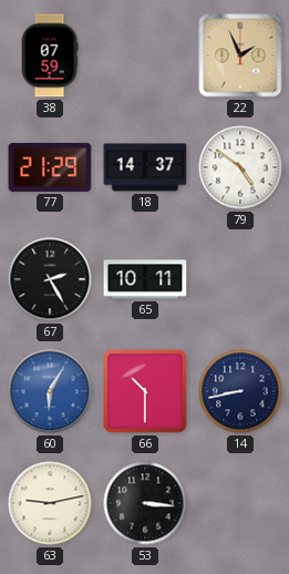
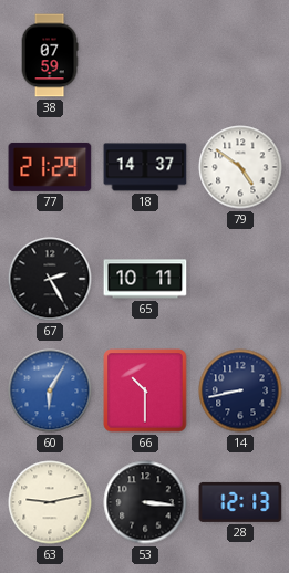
22: 1:56 -> none
28: none -> 12:13
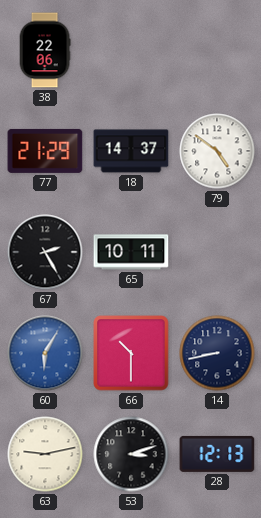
38: 07:59 -> 22:06
53: 3:16 -> 3:12
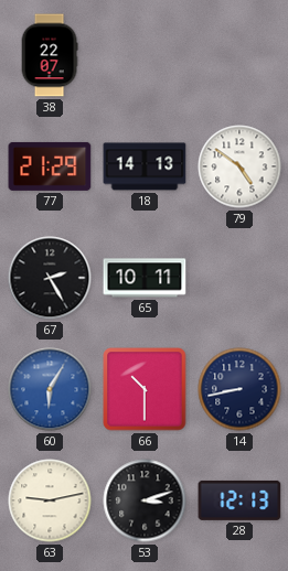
38: 22:06 -> 22:07
18: 14:37 -> 14:13
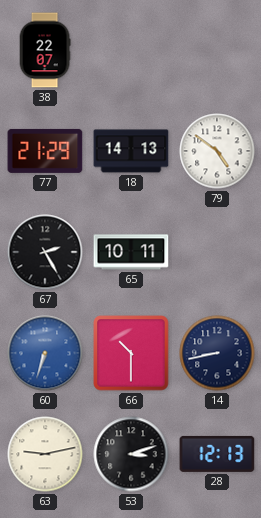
60: 6:05 -> 6:33
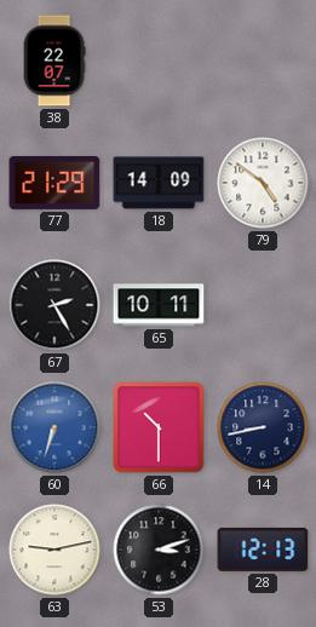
18: 14:13 -> 14:09
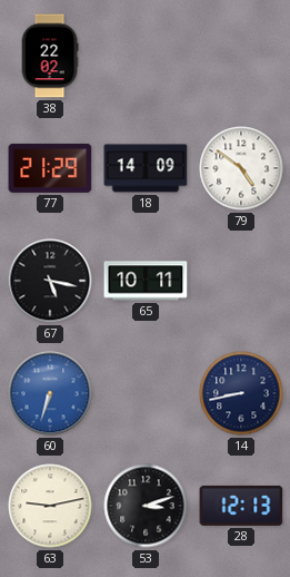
38: 22:07 -> 22:02
67: 2:25 -> 5:17
66: 10:30 -> none
